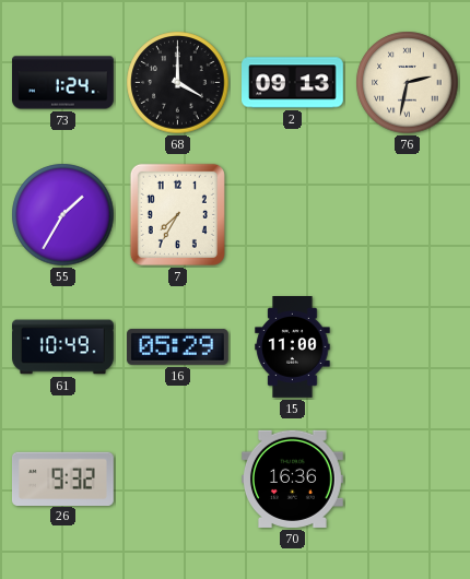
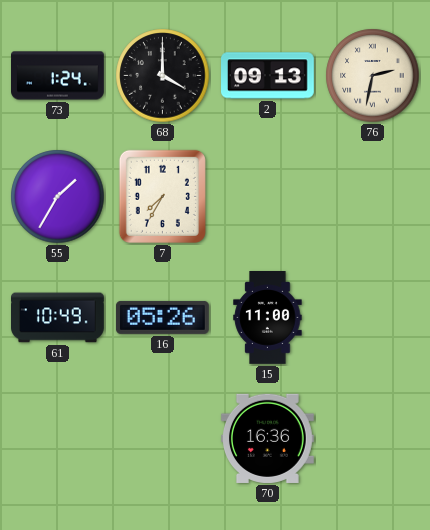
16: 05:29 -> 05:26
26: 9:32 -> none
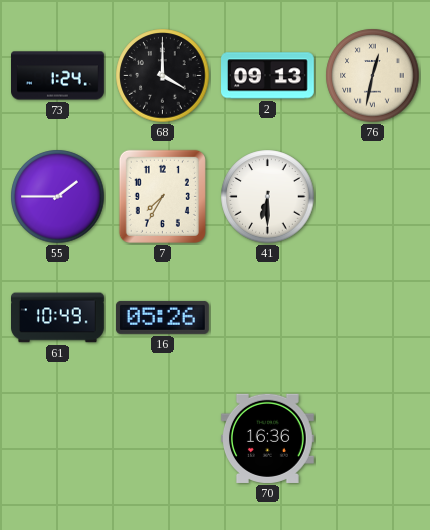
76: 2:32 -> 12:32
55: 1:35 -> 1:45
41: none -> 6:30
15: 11:00 -> none
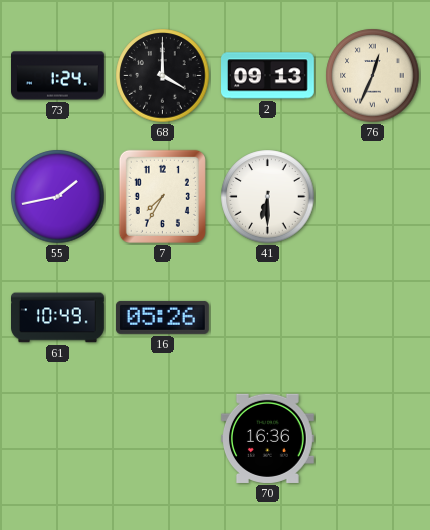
76: 12:32 -> 12:34
55: 1:45 -> 1:43
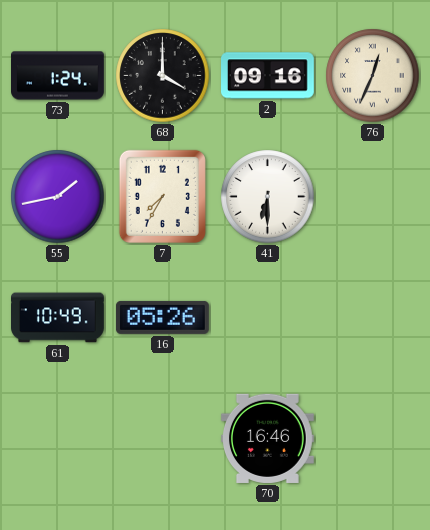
2: 09:13 -> 09:16
70: 16:36 -> 16:46
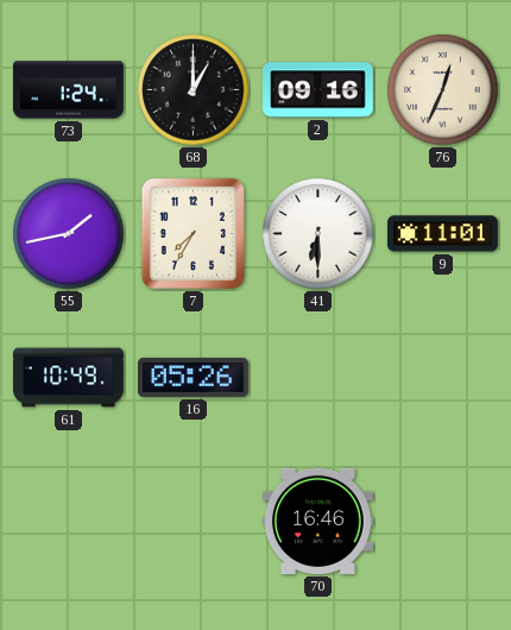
68: 4:00 -> 1:00
9: none -> 11:01
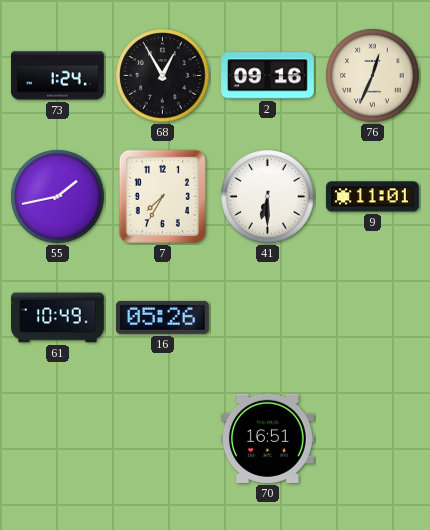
68: 1:00 -> 12:55
70: 16:46 -> 16:51
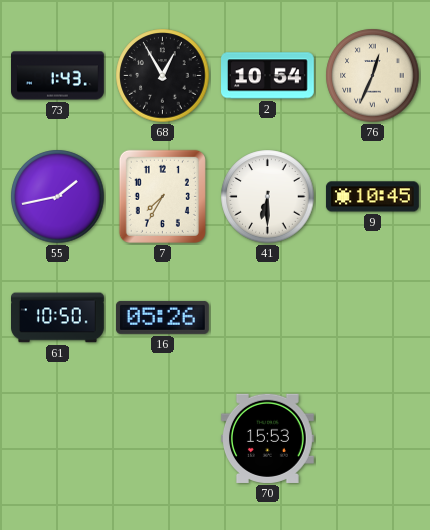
73: 1:24 -> 1:43
2: 09:16 -> 10:54
9: 11:01 -> 10:45
61: 10:49 -> 10:50
70: 16:51 -> 15:53
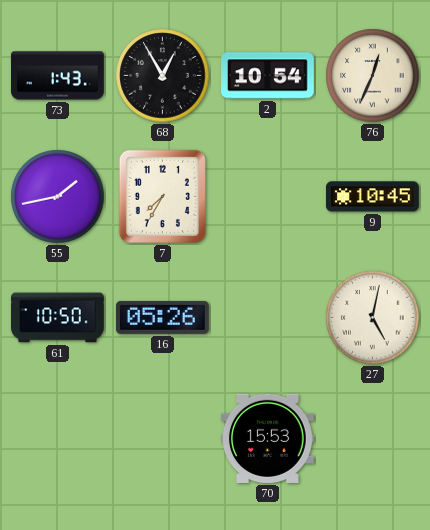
41: 6:30 -> none
27: none -> 5:02
